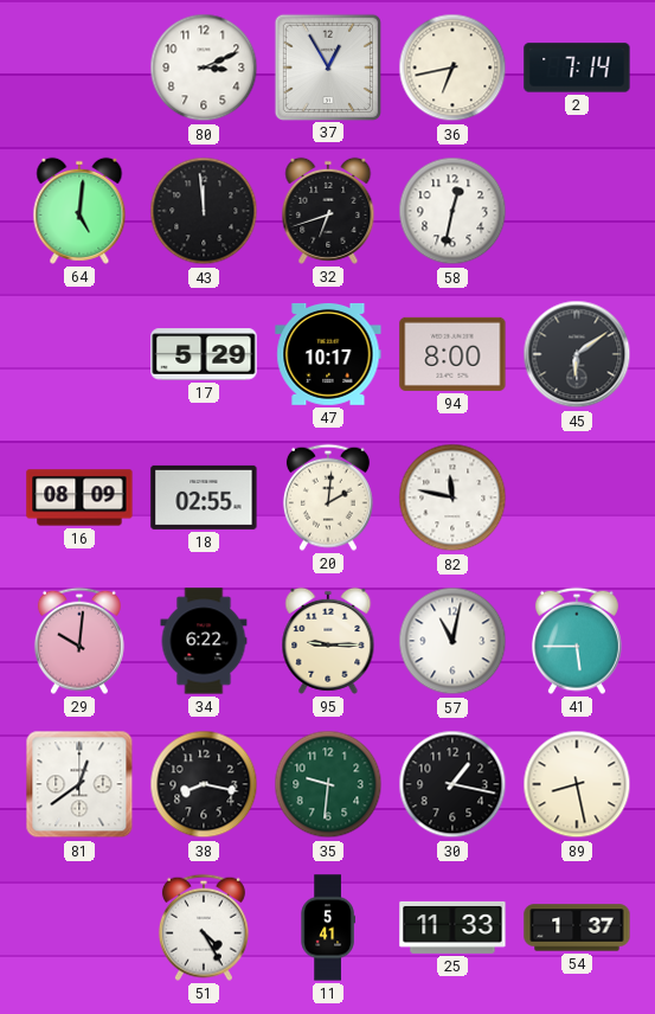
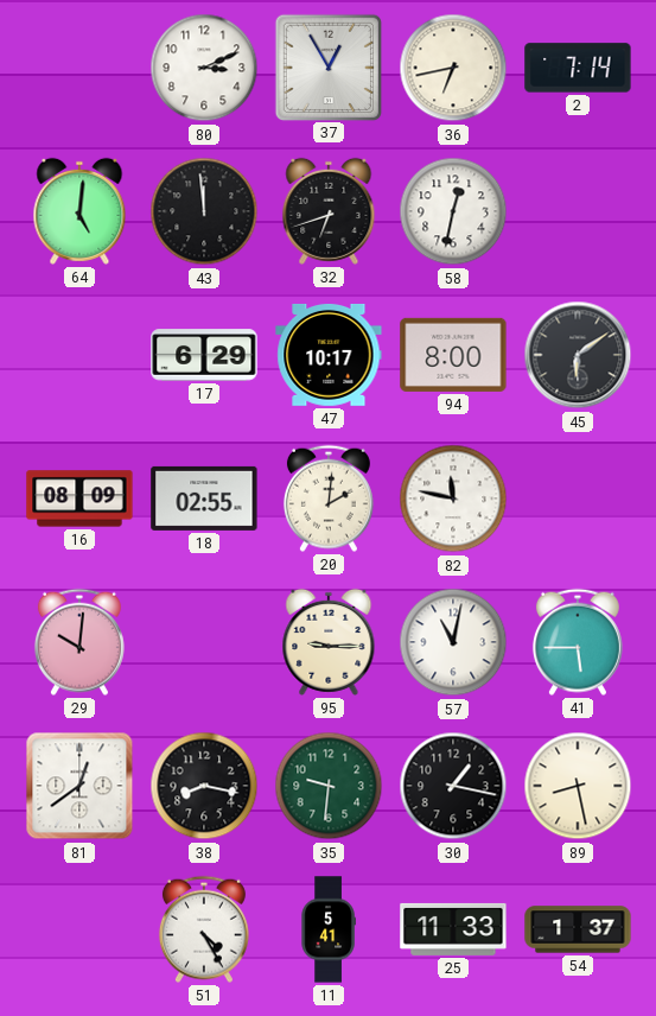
17: 5:29 -> 6:29
34: 6:22 -> none
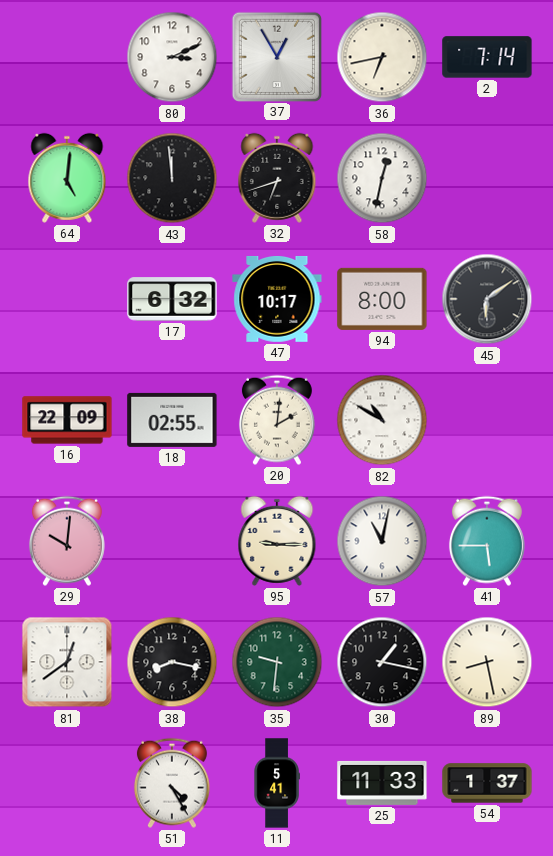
17: 6:29 -> 6:32
16: 08:09 -> 22:09
82: 11:47 -> 10:50
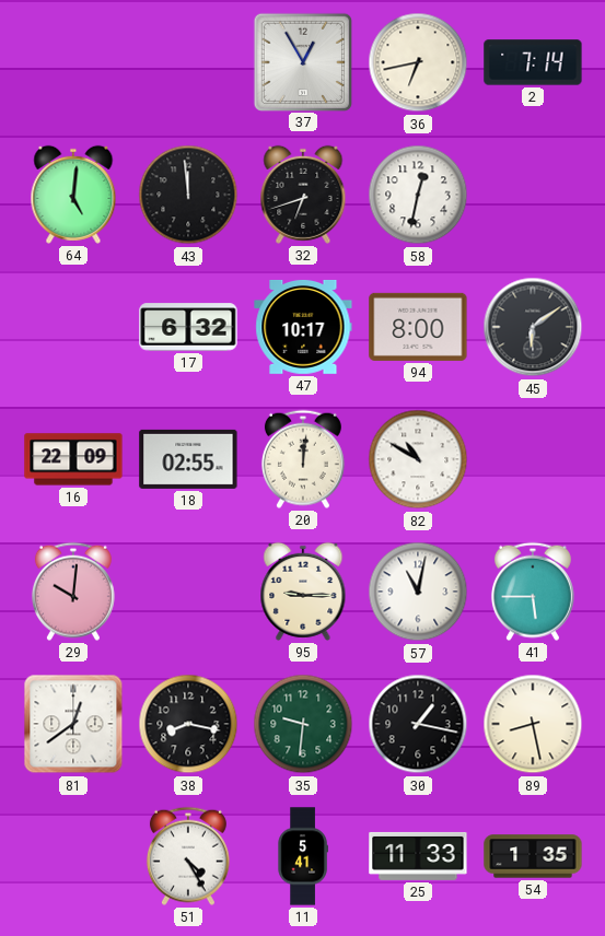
80: 3:11 -> none
20: 2:01 -> 12:01
54: 1:37 -> 1:35
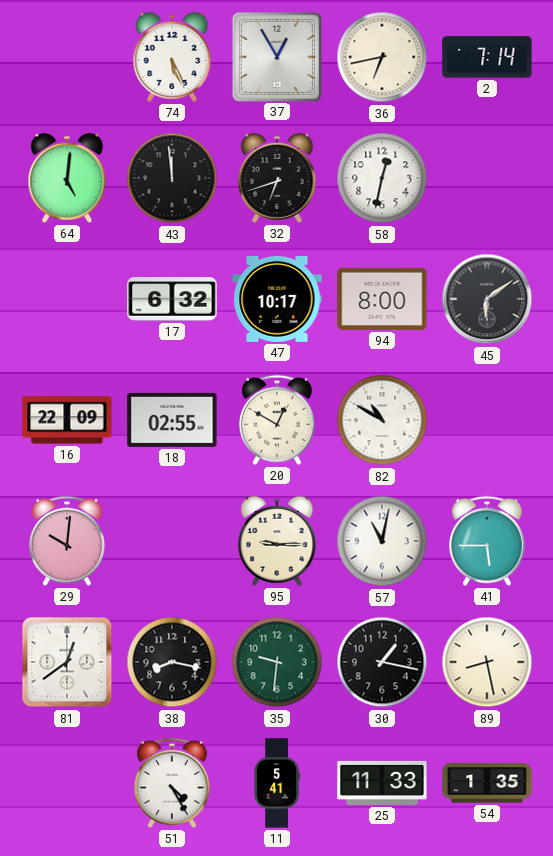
74: none -> 5:26
20: 12:01 -> 12:50
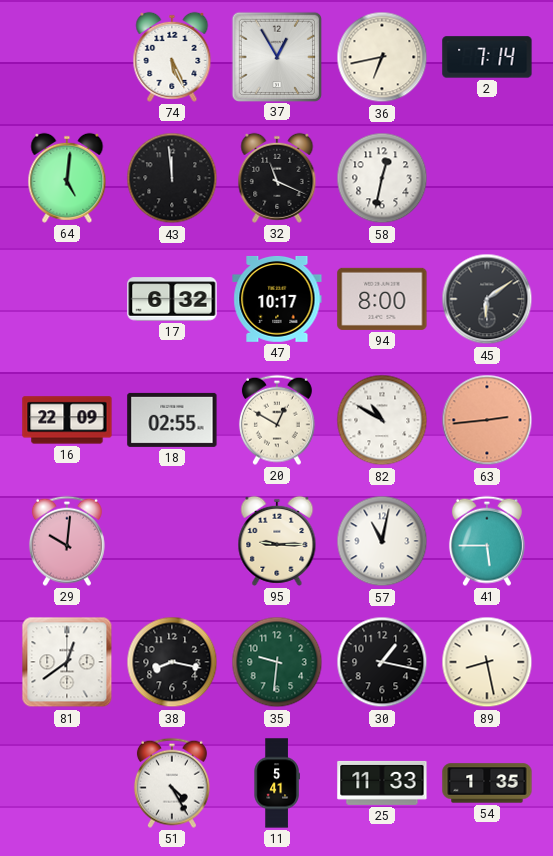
32: 6:42 -> 11:19
63: none -> 2:44
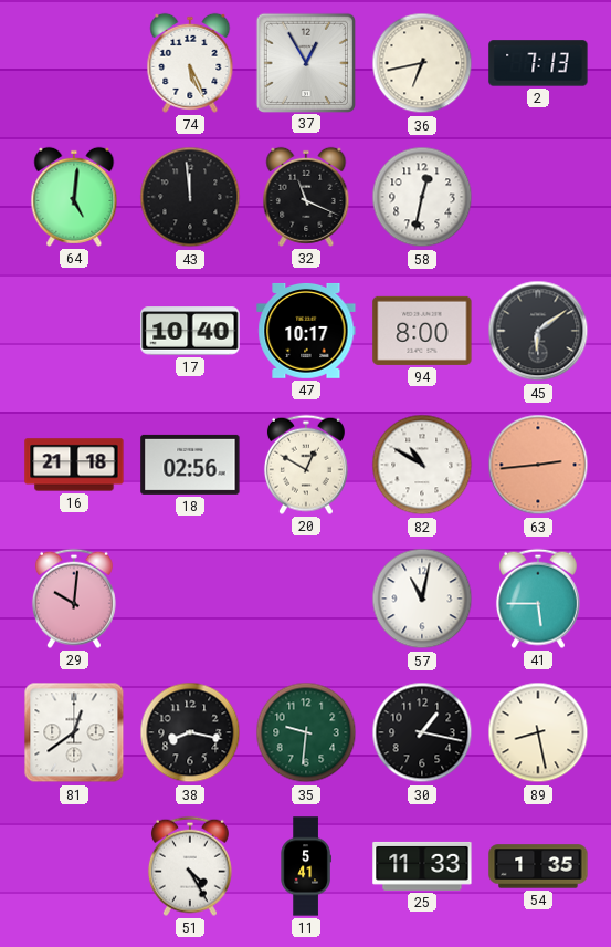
2: 7:14 -> 7:13
17: 6:32 -> 10:40
16: 22:09 -> 21:18
18: 02:55 -> 02:56
95: 9:15 -> none
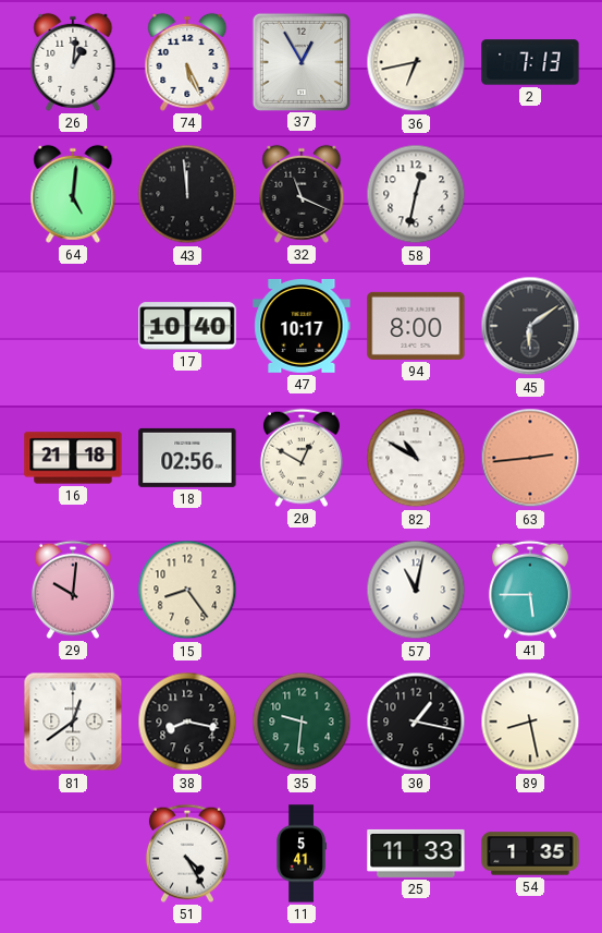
26: none -> 1:01
15: none -> 8:24
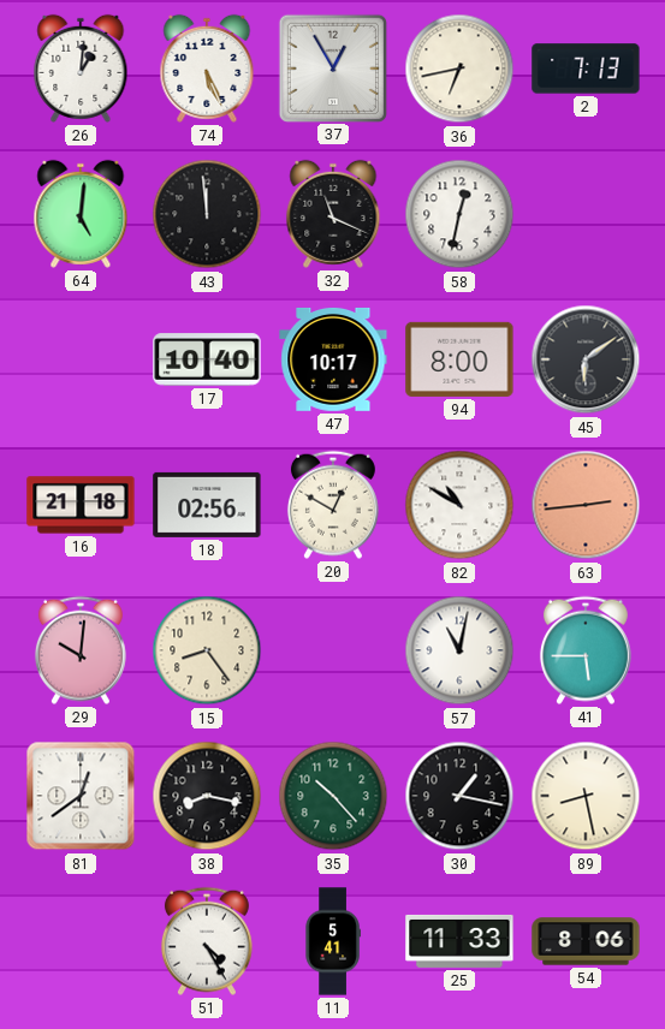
35: 9:31 -> 10:23
54: 1:35 -> 8:06
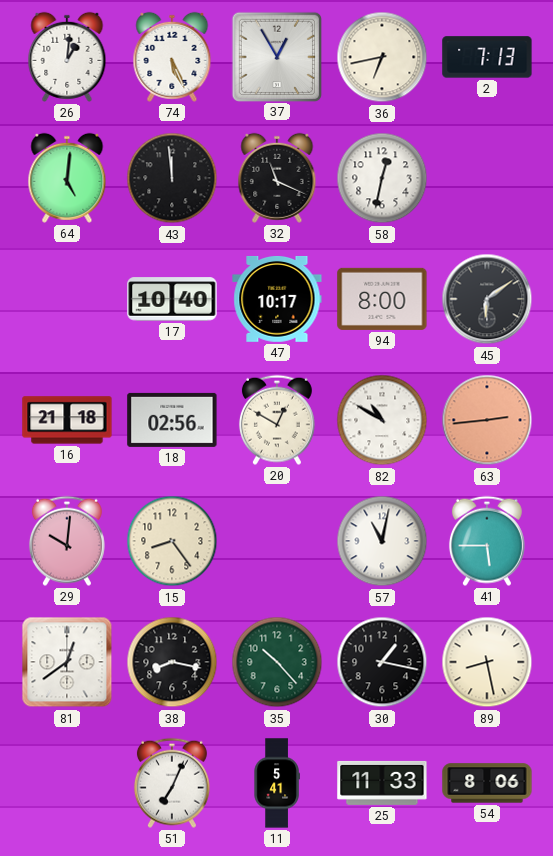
51: 4:25 -> 7:04
